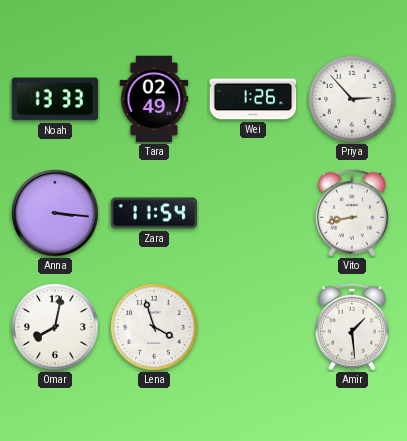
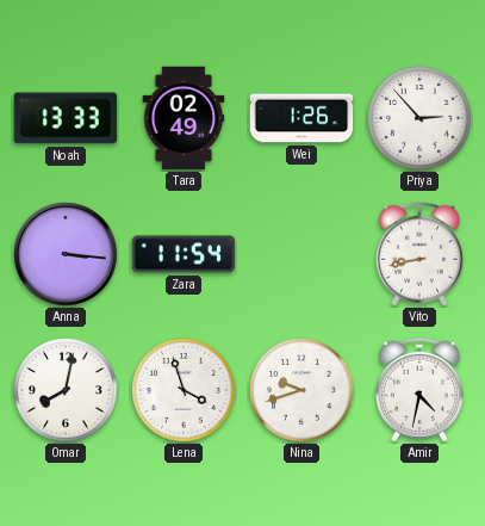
Nina: none -> 9:42
Amir: 1:29 -> 4:32
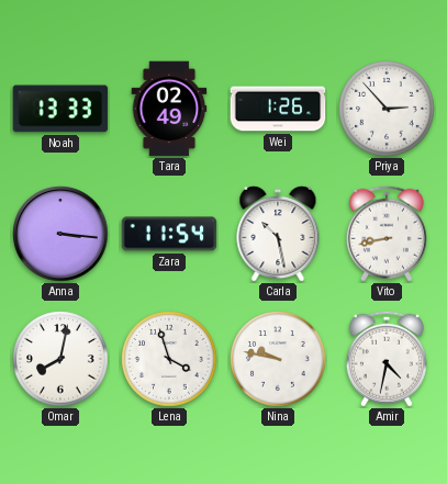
Carla: none -> 10:28
Nina: 9:42 -> 9:47
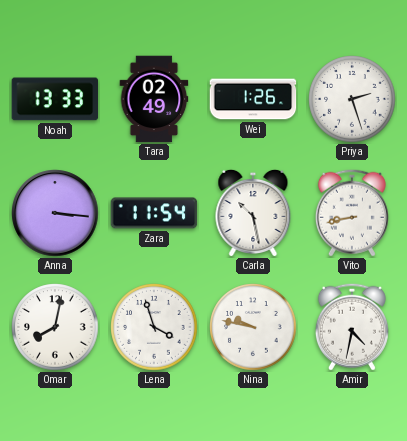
Priya: 2:53 -> 2:27
